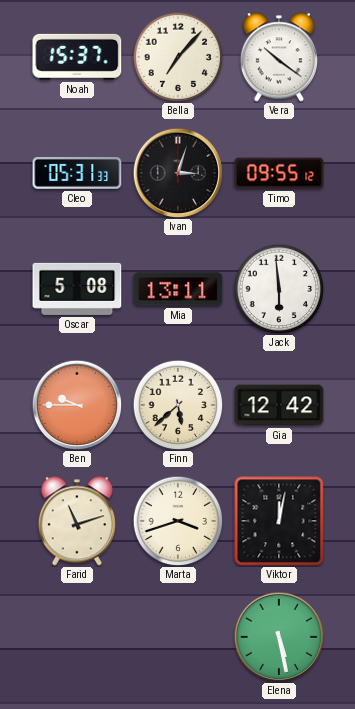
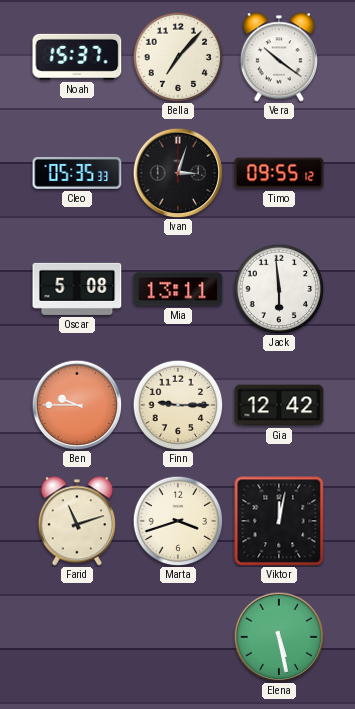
Cleo: 05:31 -> 05:35
Finn: 5:38 -> 9:15
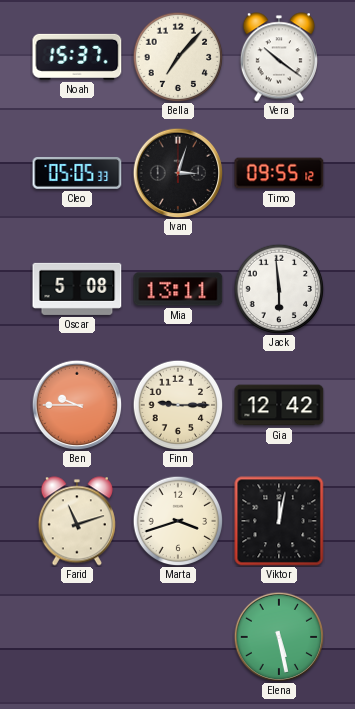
Cleo: 05:35 -> 05:05
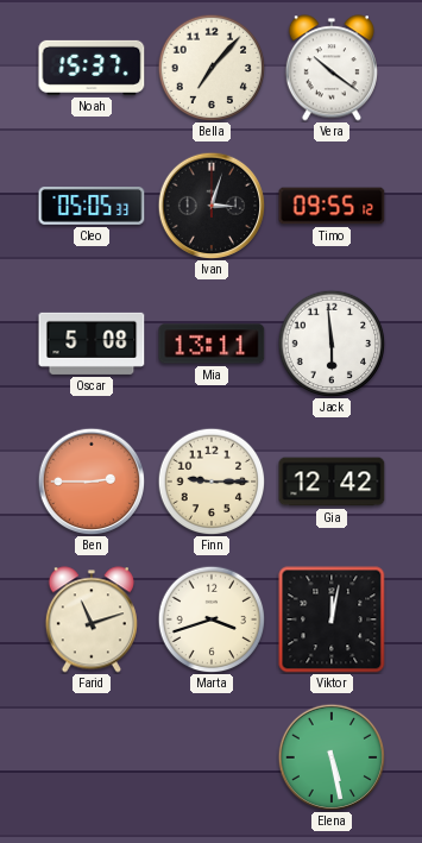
Ben: 9:45 -> 2:45
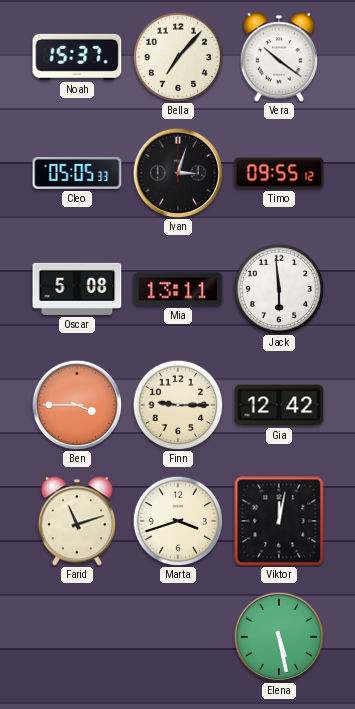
Ben: 2:45 -> 3:45
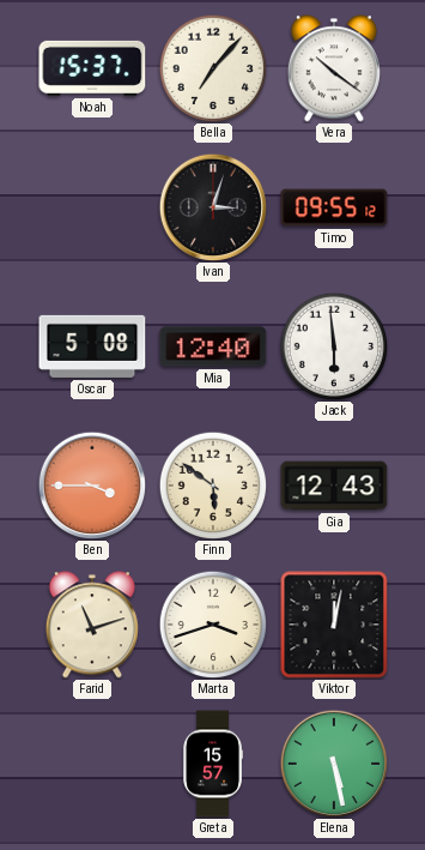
Cleo: 05:05 -> none
Mia: 13:11 -> 12:40
Finn: 9:15 -> 5:51
Gia: 12:42 -> 12:43
Greta: none -> 15:57
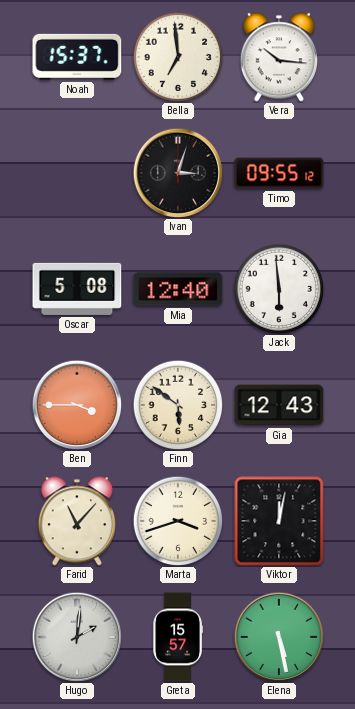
Bella: 7:07 -> 6:59
Vera: 10:21 -> 10:16
Farid: 11:12 -> 11:07
Hugo: none -> 2:01
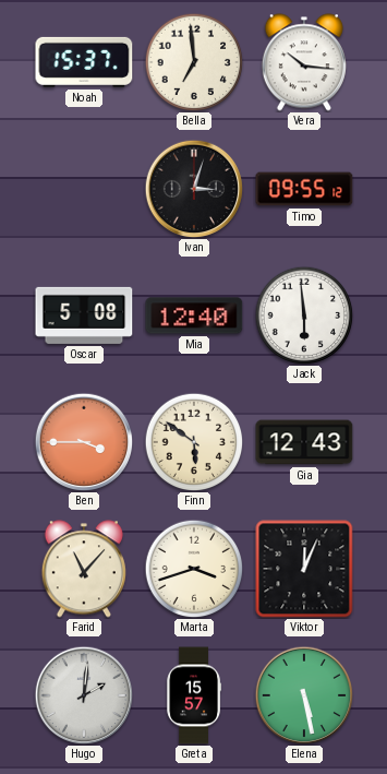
Viktor: 12:02 -> 12:04
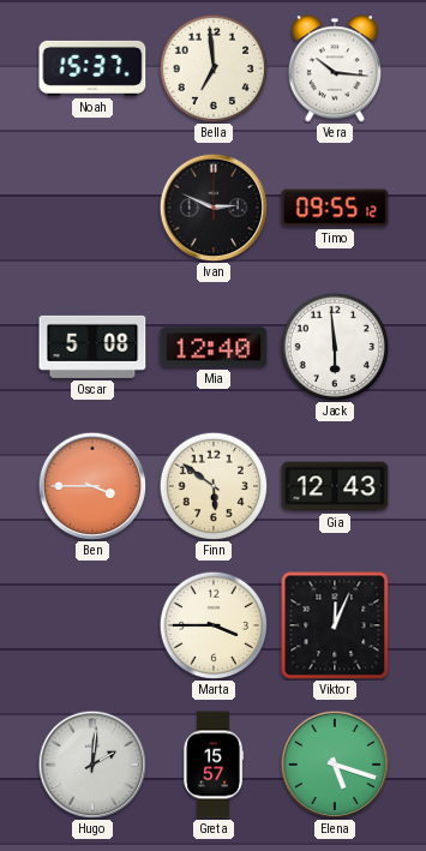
Ivan: 3:03 -> 2:49
Farid: 11:07 -> none
Marta: 3:42 -> 3:45
Elena: 5:28 -> 5:18
